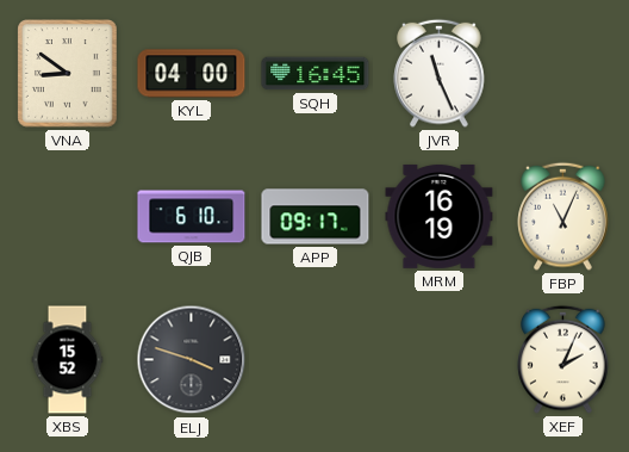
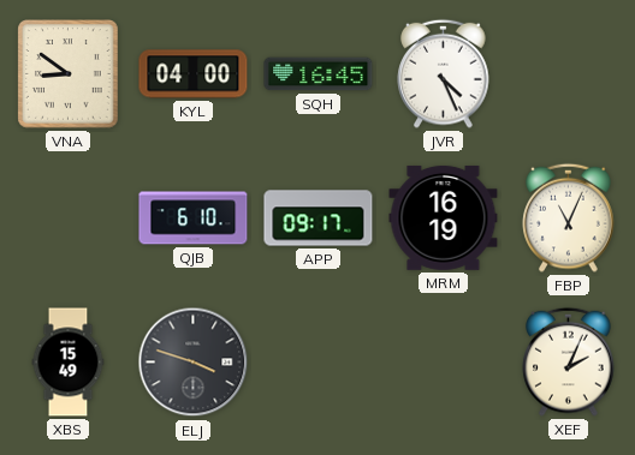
JVR: 11:26 -> 4:26
XBS: 15:52 -> 15:49
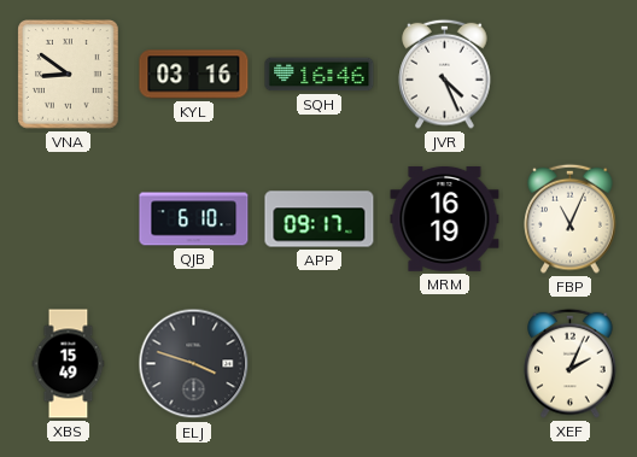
KYL: 04:00 -> 03:16
SQH: 16:45 -> 16:46
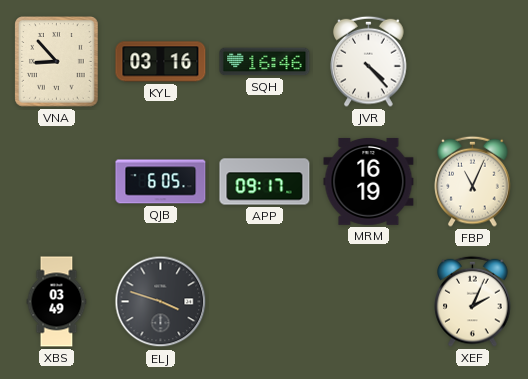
VNA: 8:51 -> 8:53
JVR: 4:26 -> 4:23
QJB: 6:10 -> 6:05
XBS: 15:49 -> 03:49
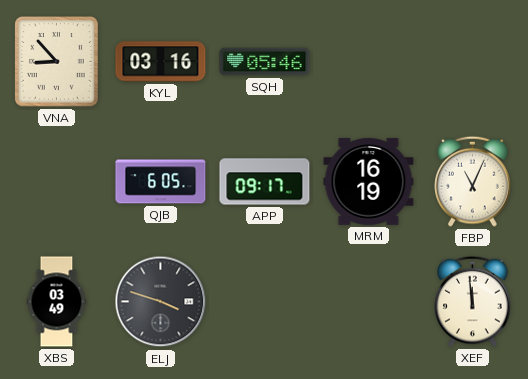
SQH: 16:46 -> 05:46
JVR: 4:23 -> none
XEF: 2:04 -> 11:59
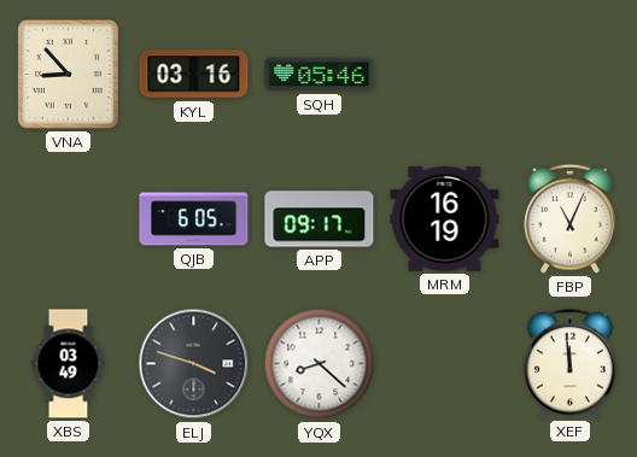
YQX: none -> 8:22
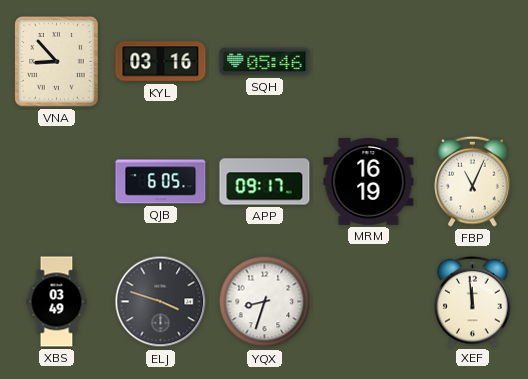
YQX: 8:22 -> 8:33
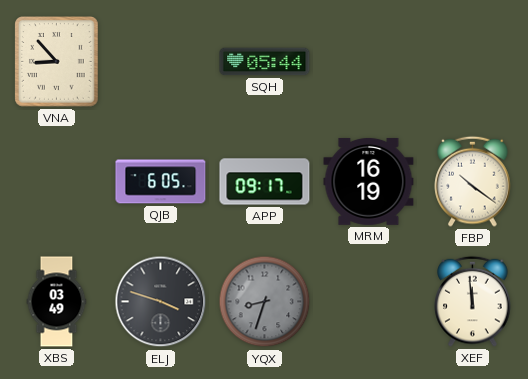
KYL: 03:16 -> none
SQH: 05:46 -> 05:44
FBP: 11:04 -> 10:21
YQX dial: white -> grey
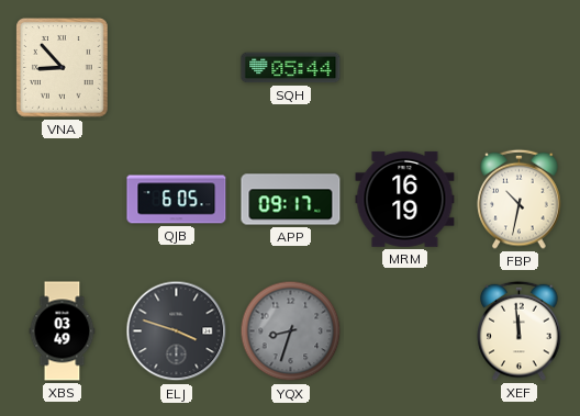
FBP: 10:21 -> 10:32
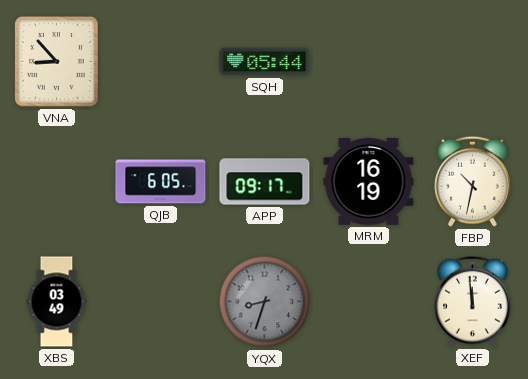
ELJ: 3:48 -> none
